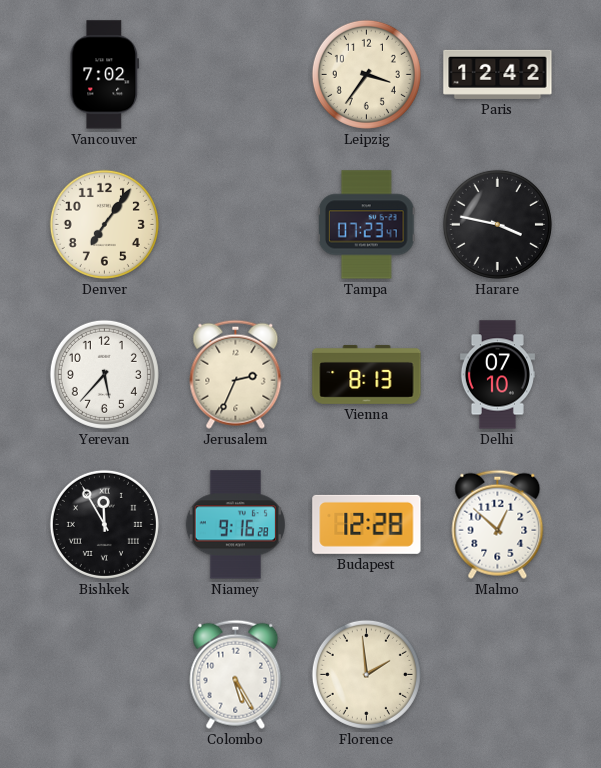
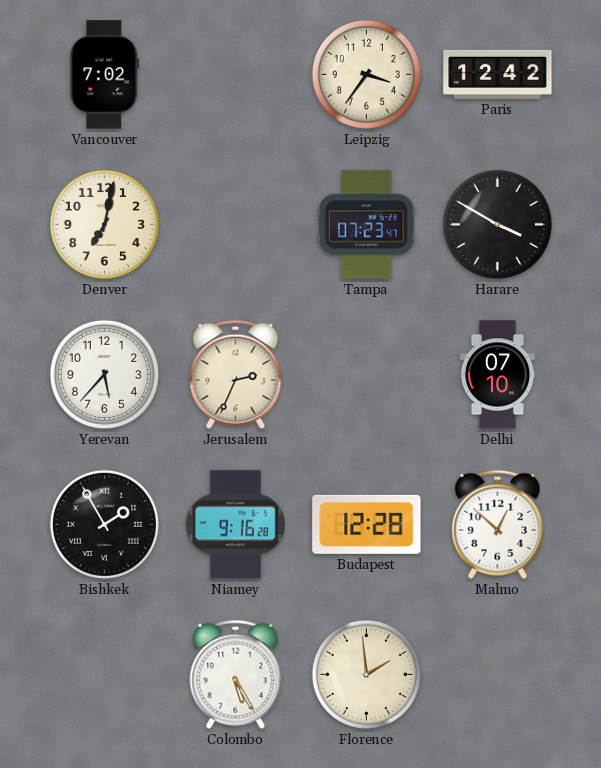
Denver: 7:06 -> 7:02
Harare: 3:47 -> 3:50
Vienna: 8:13 -> none
Bishkek: 11:55 -> 1:55
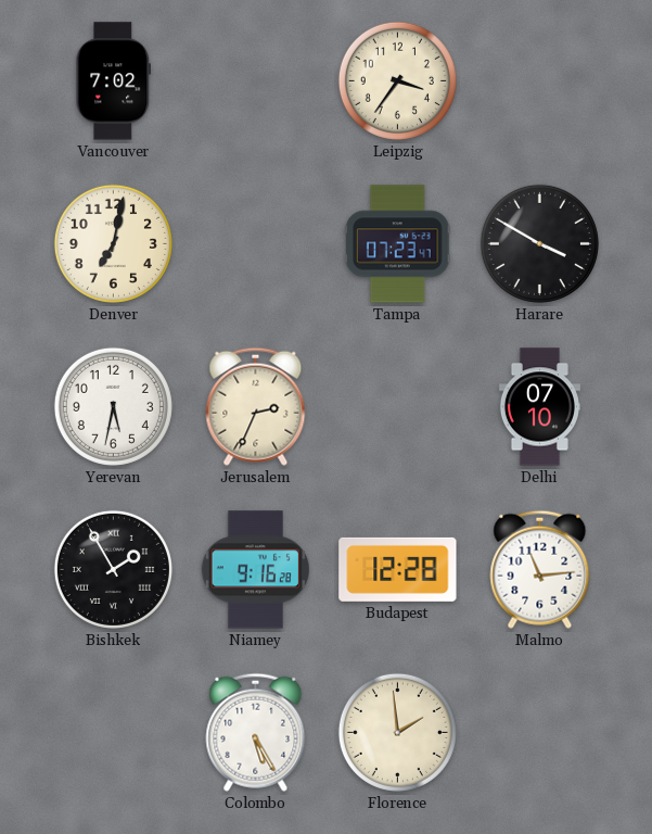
Paris: 12:42 -> none
Yerevan: 5:37 -> 5:32
Malmo: 12:52 -> 11:14
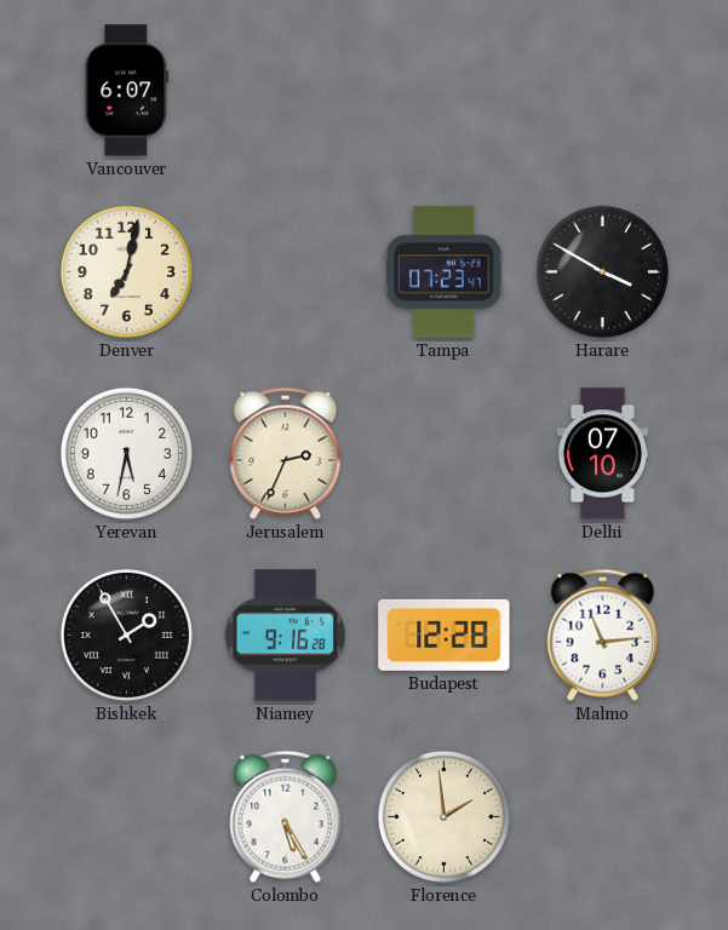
Vancouver: 7:02 -> 6:07
Leipzig: 3:36 -> none
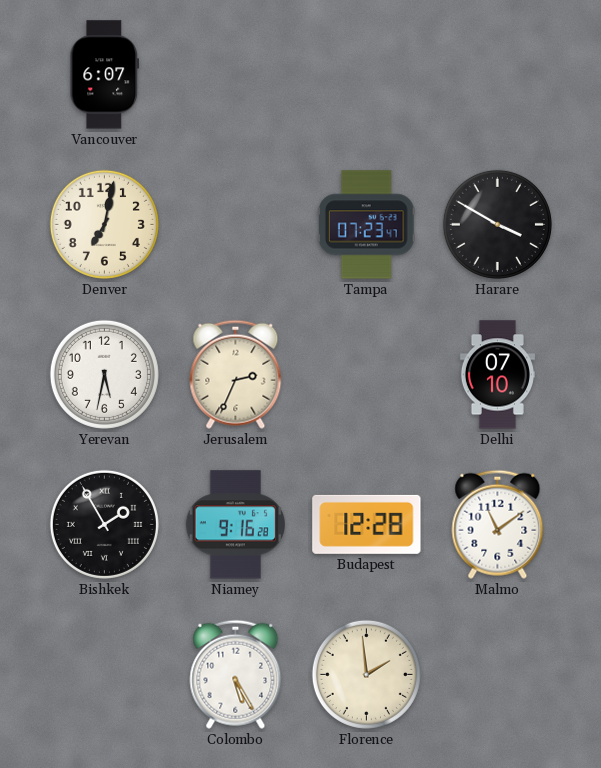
Malmo: 11:14 -> 11:09
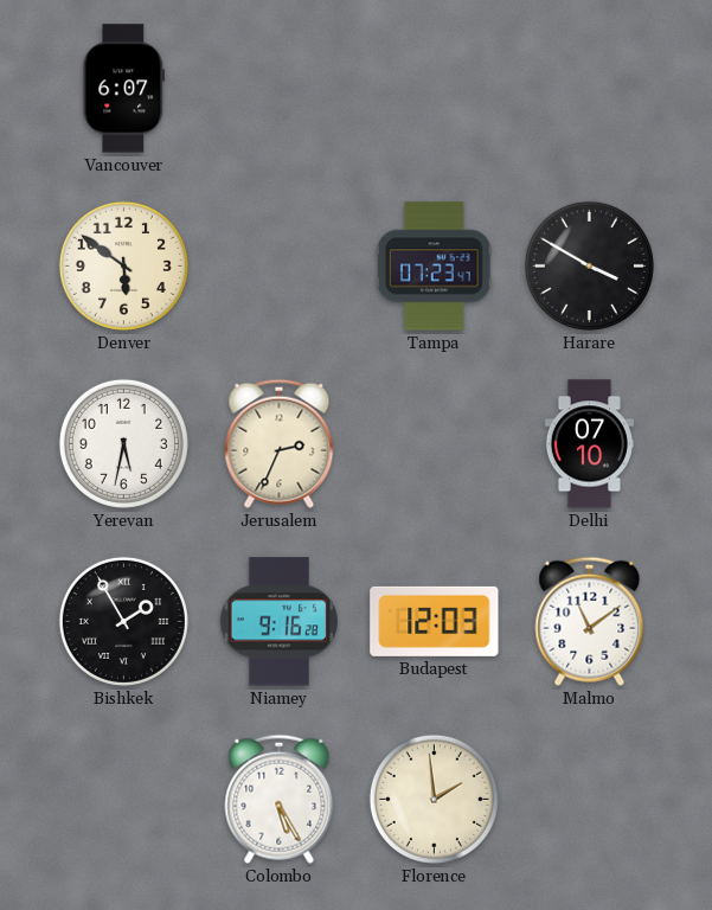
Denver: 7:02 -> 5:51
Budapest: 12:28 -> 12:03
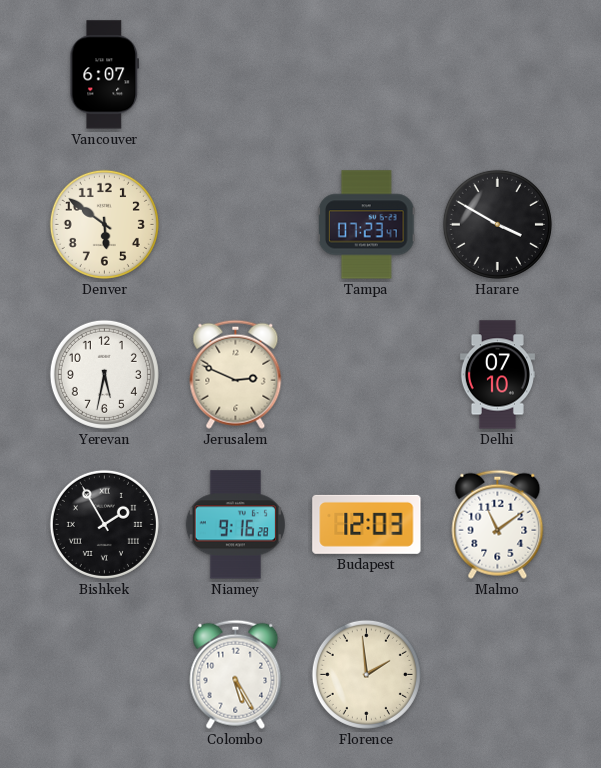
Jerusalem: 2:34 -> 2:49
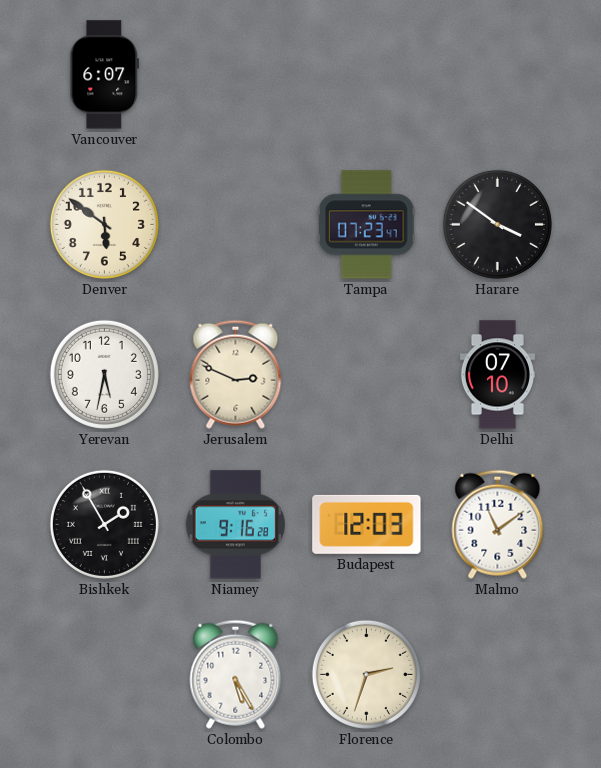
Harare: 3:50 -> 3:51
Florence: 1:59 -> 2:33
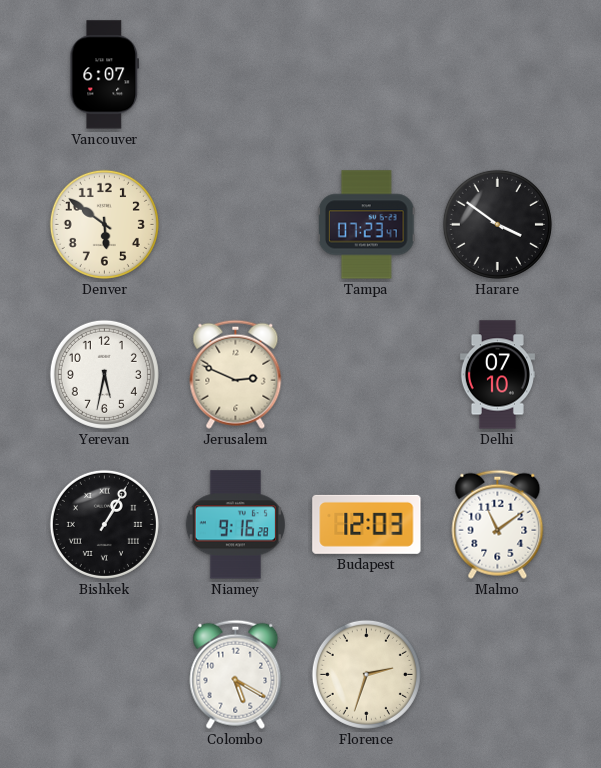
Bishkek: 1:55 -> 1:05
Colombo: 5:25 -> 5:20
